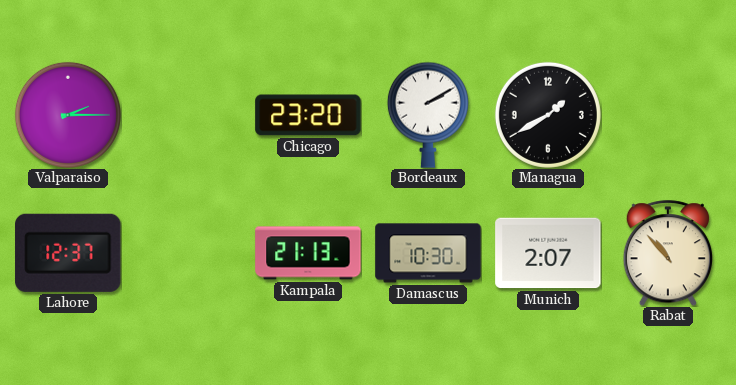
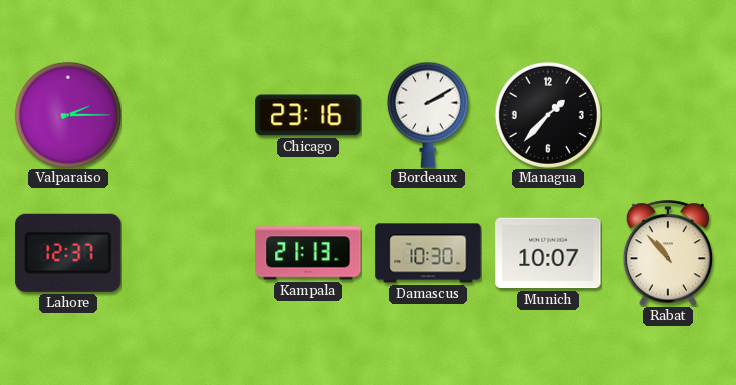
Chicago: 23:20 -> 23:16
Managua: 1:40 -> 1:37
Munich: 2:07 -> 10:07
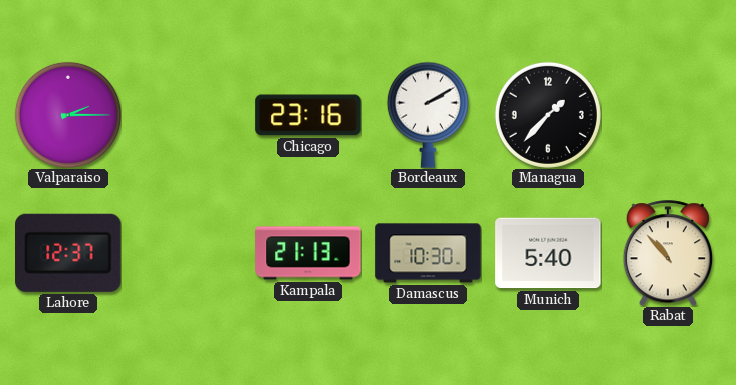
Munich: 10:07 -> 5:40
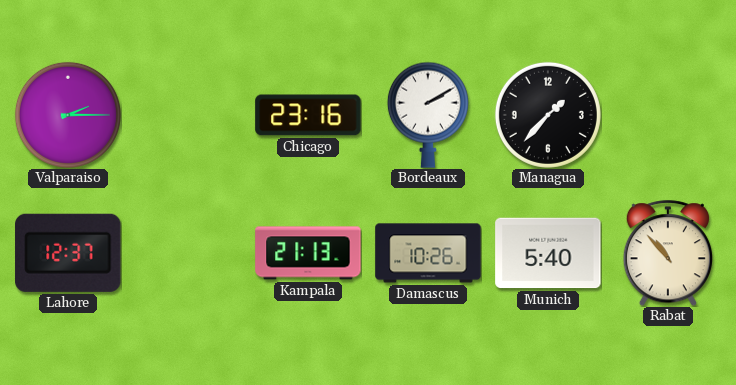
Damascus: 10:30 -> 10:26
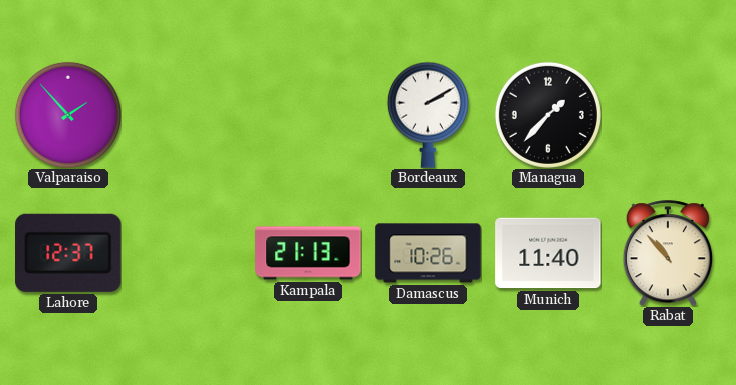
Valparaiso: 2:15 -> 1:53
Chicago: 23:16 -> none
Munich: 5:40 -> 11:40
